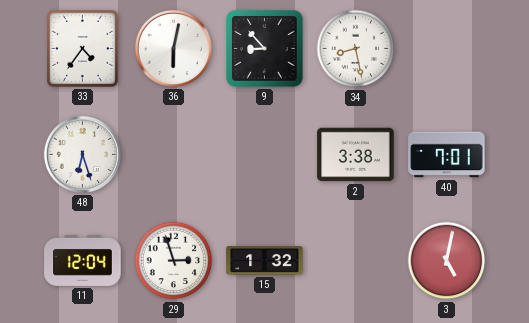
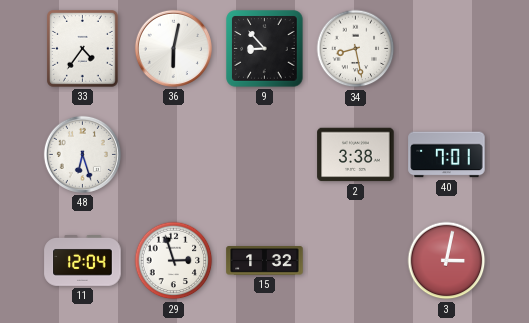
3: 5:02 -> 3:02
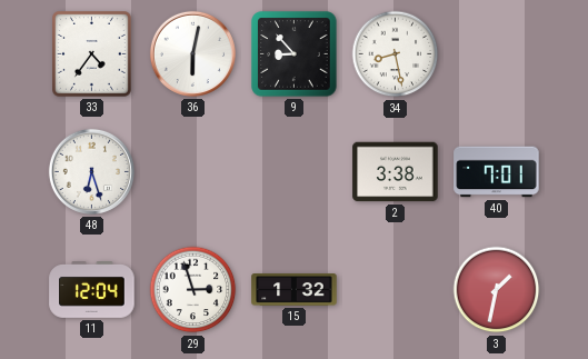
3: 3:02 -> 1:32
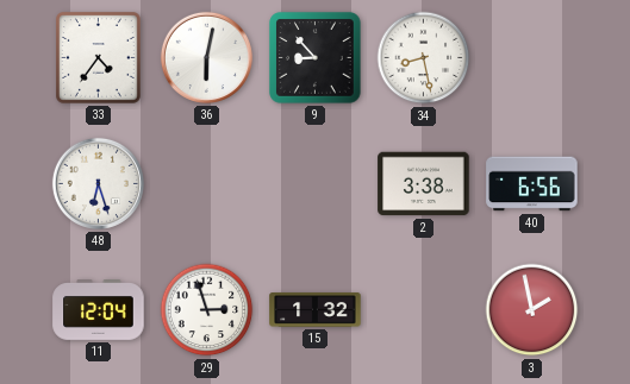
40: 7:01 -> 6:56
3: 1:32 -> 1:58
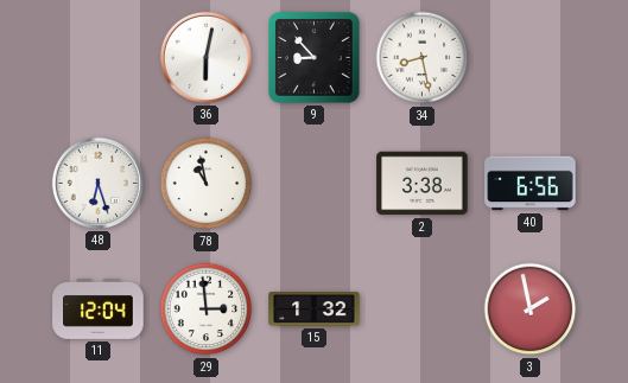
33: 4:36 -> none
78: none -> 10:58
29: 2:57 -> 2:59
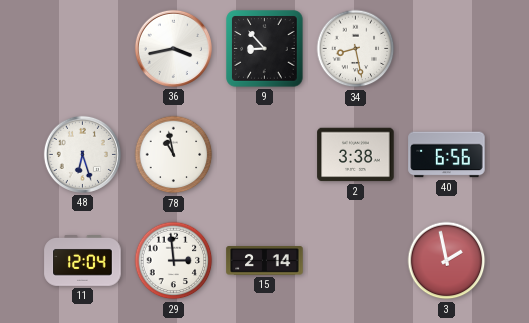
36: 6:02 -> 3:43
15: 1:32 -> 2:14
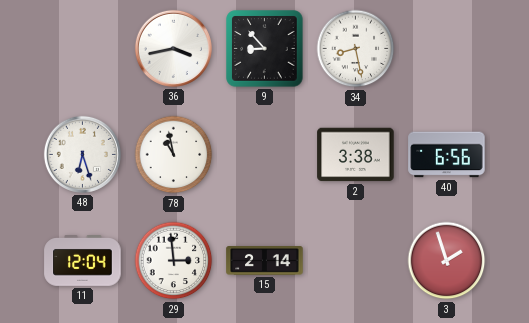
3: 1:58 -> 1:57
